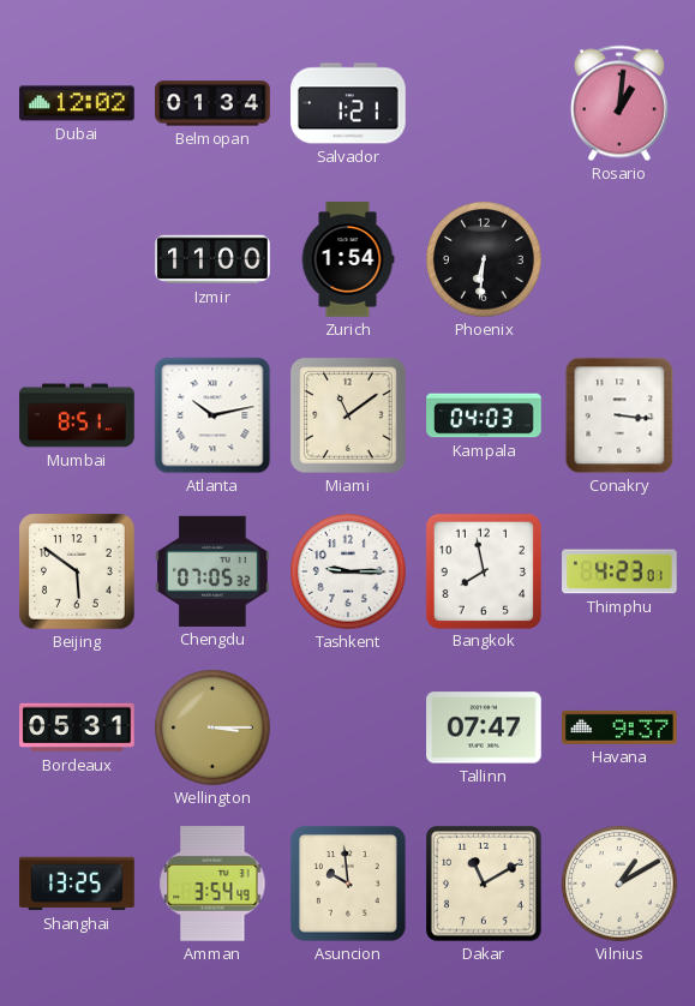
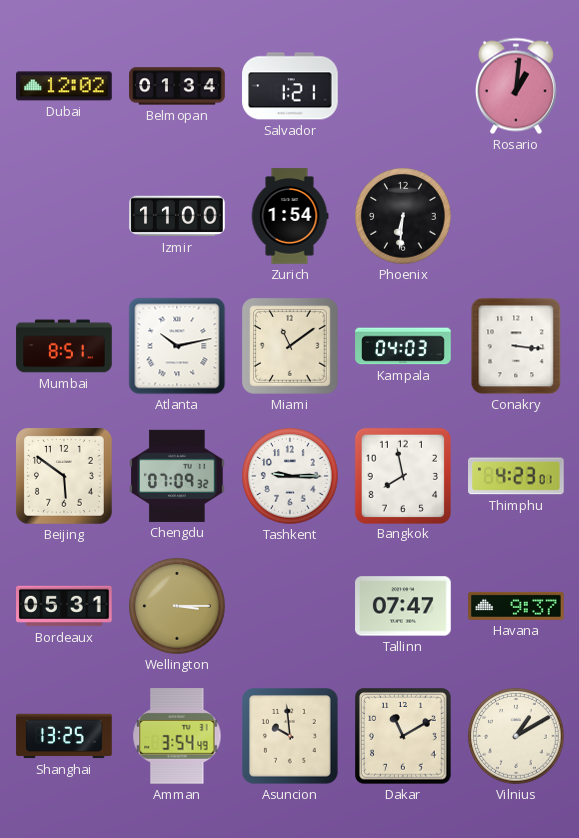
Chengdu: 07:05 -> 07:09
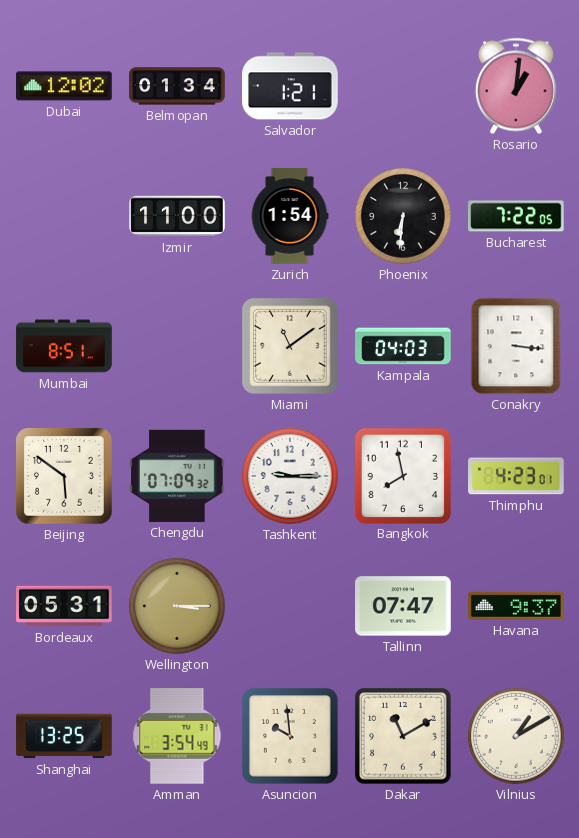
Bucharest: none -> 7:22
Atlanta: 10:13 -> none
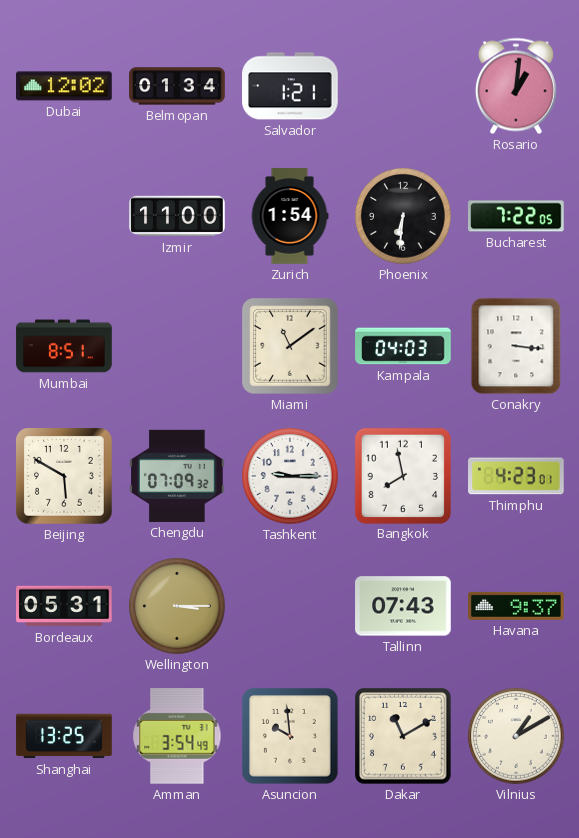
Beijing: 5:51 -> 5:50
Tallinn: 07:47 -> 07:43
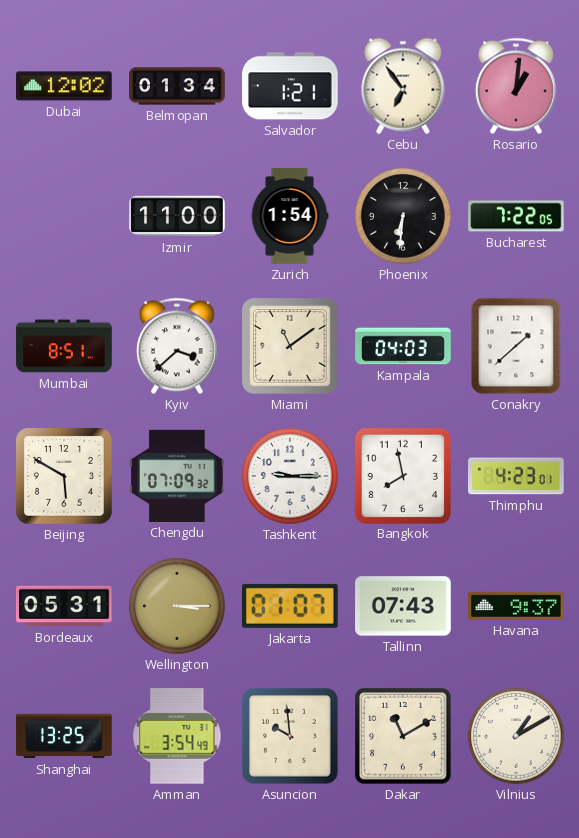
Cebu: none -> 6:54
Kyiv: none -> 3:38
Conakry: 3:16 -> 1:38
Jakarta: none -> 01:07
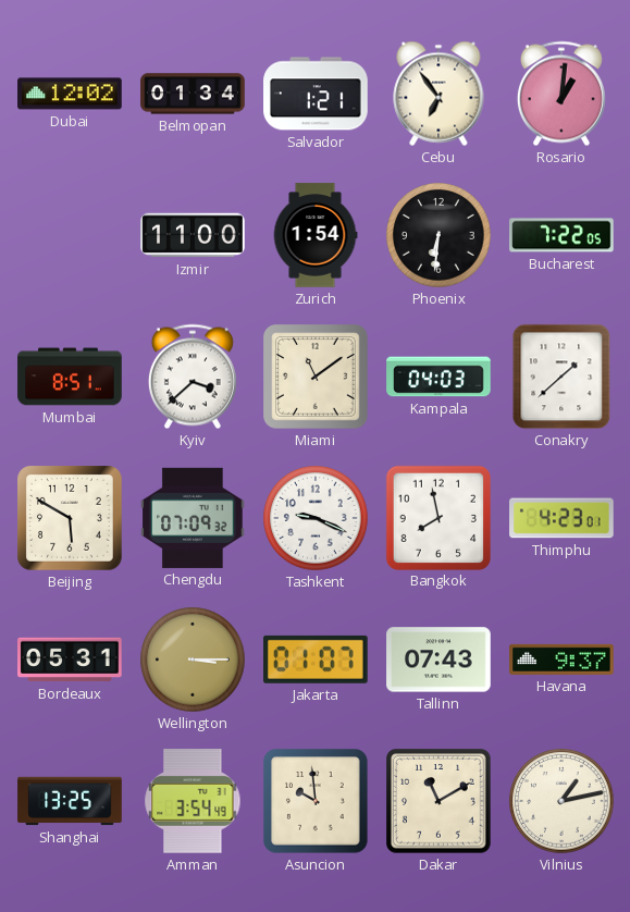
Tashkent: 9:15 -> 9:19
Vilnius: 1:10 -> 1:13
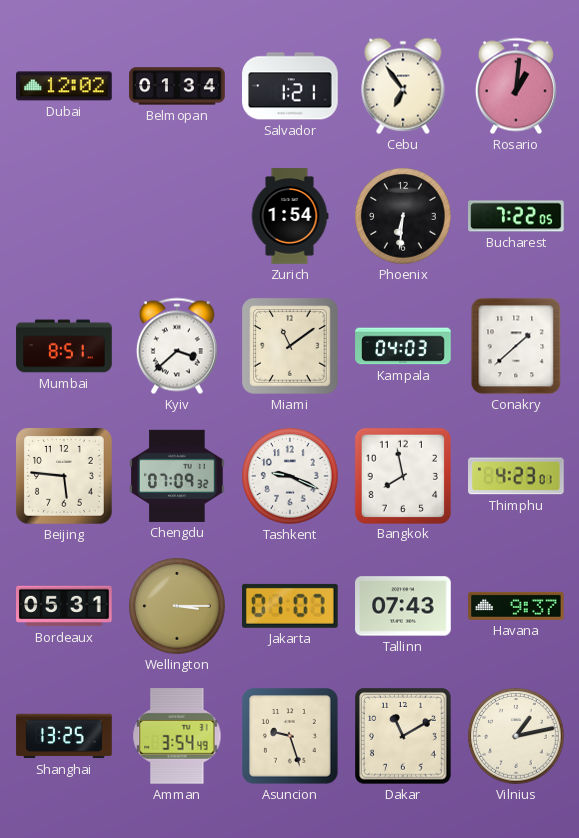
Izmir: 11:00 -> none
Beijing: 5:50 -> 5:46
Asuncion: 9:59 -> 9:27
